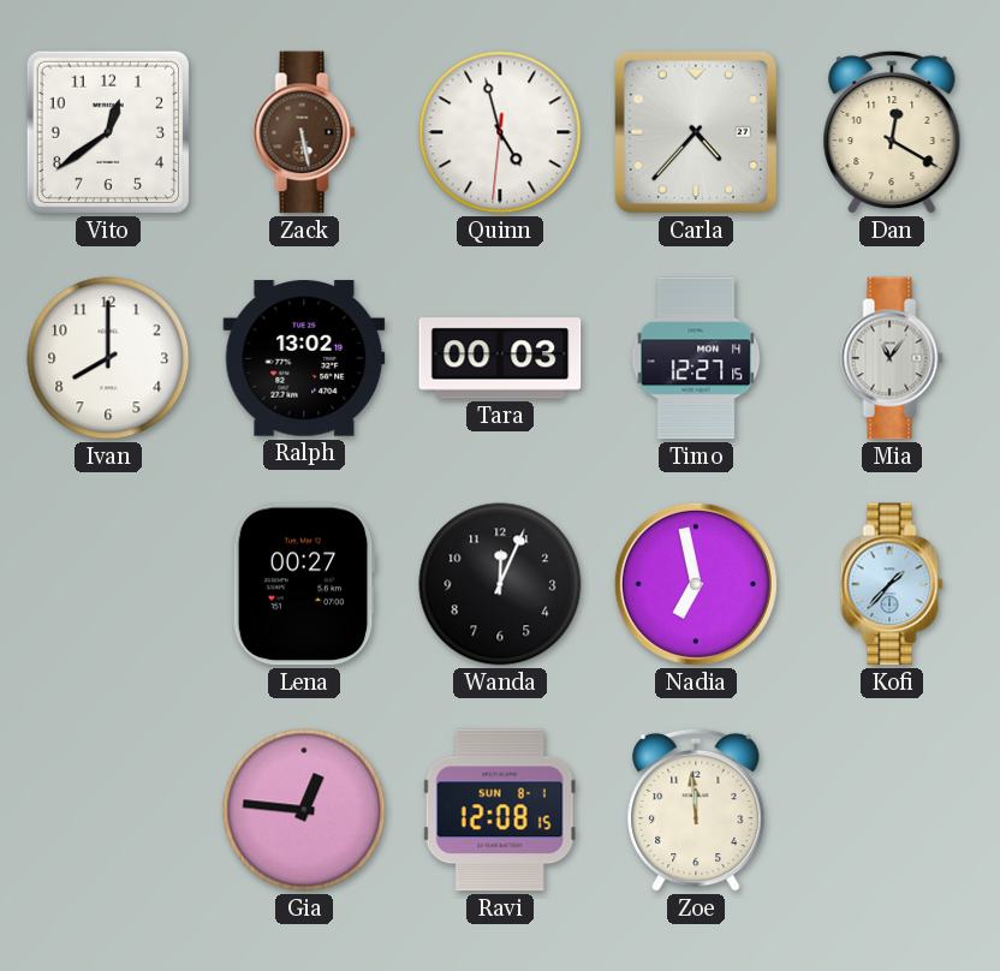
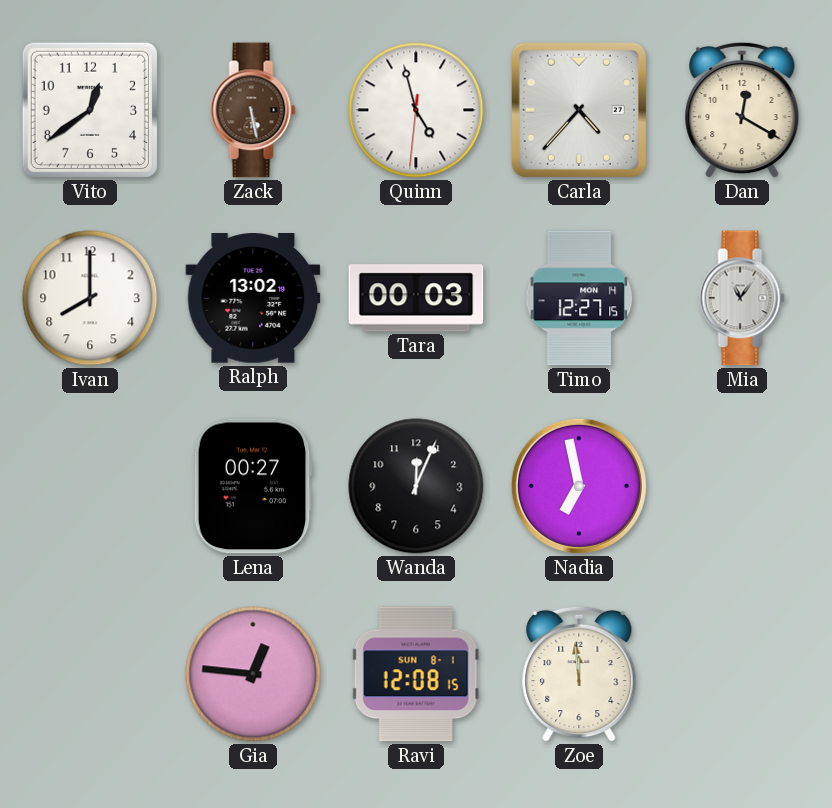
Kofi: 1:37 -> none
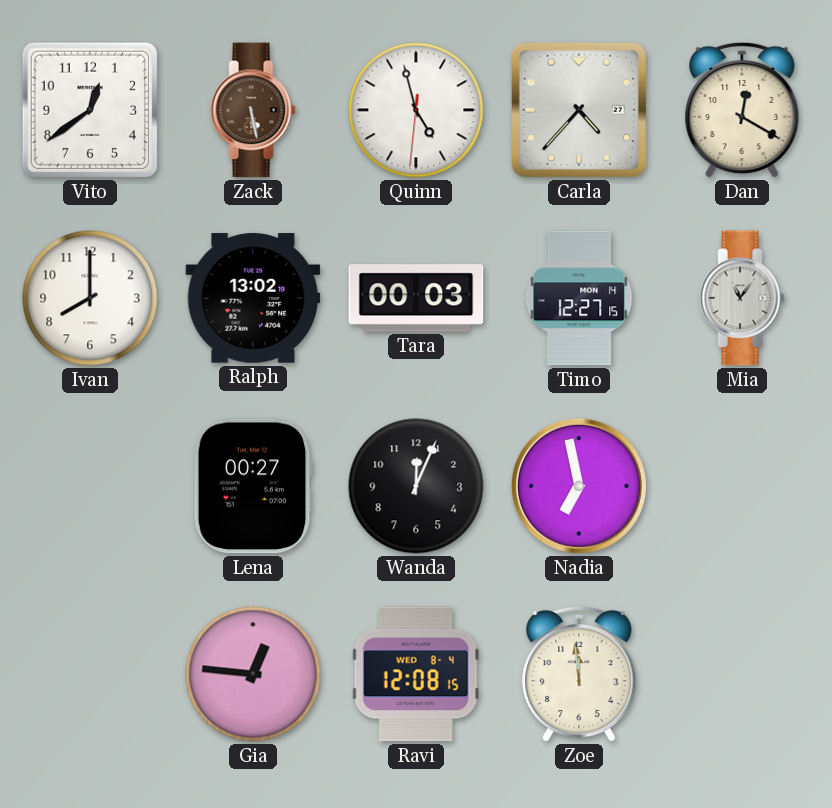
Ravi date: SUN 8-1 -> WED 8-4
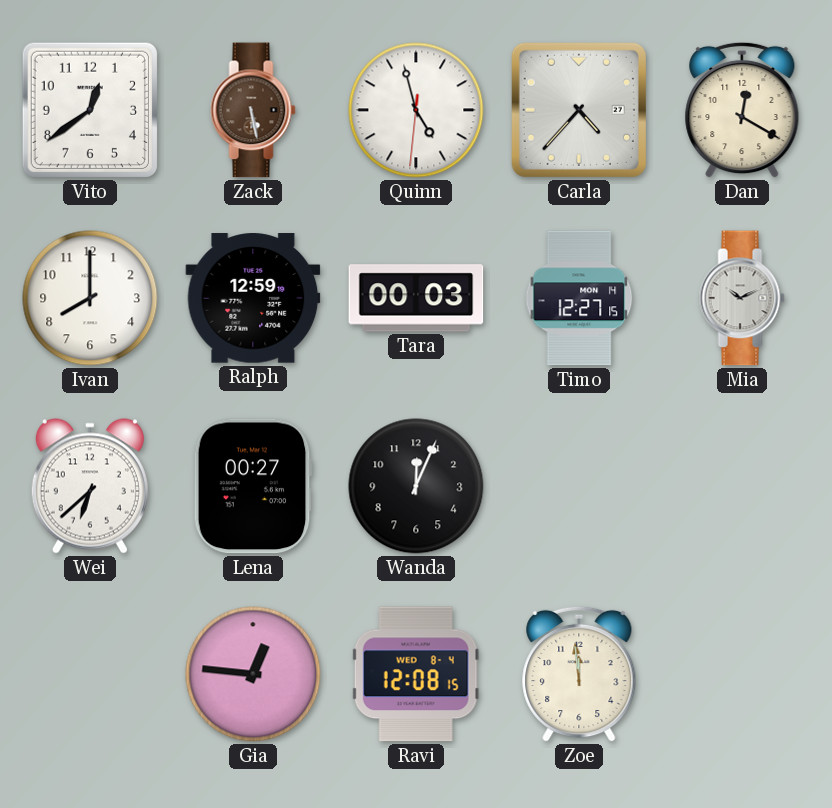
Ralph: 13:02 -> 12:59
Mia: 11:06 -> 10:11
Wei: none -> 6:38
Nadia: 6:58 -> none
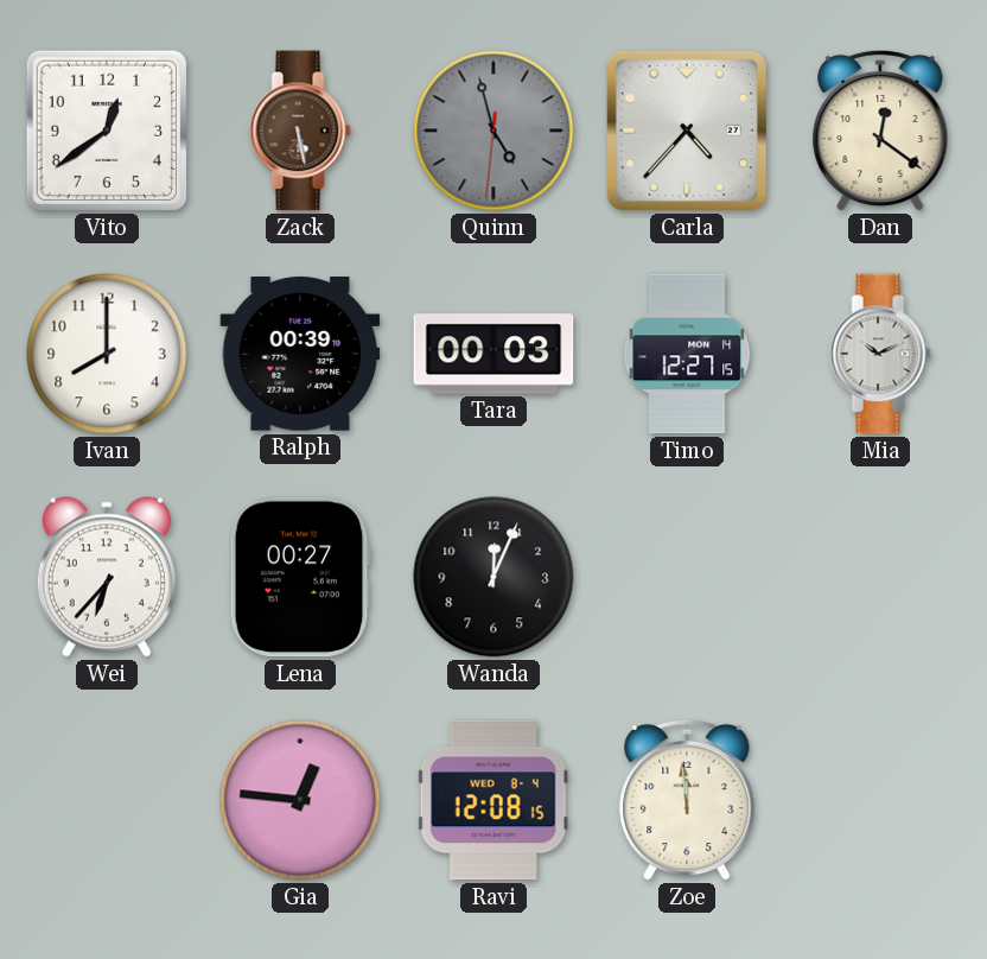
Quinn dial: white -> grey
Dan: 12:20 -> 12:21
Ralph: 12:59 -> 00:39
Wei: 6:38 -> 6:37
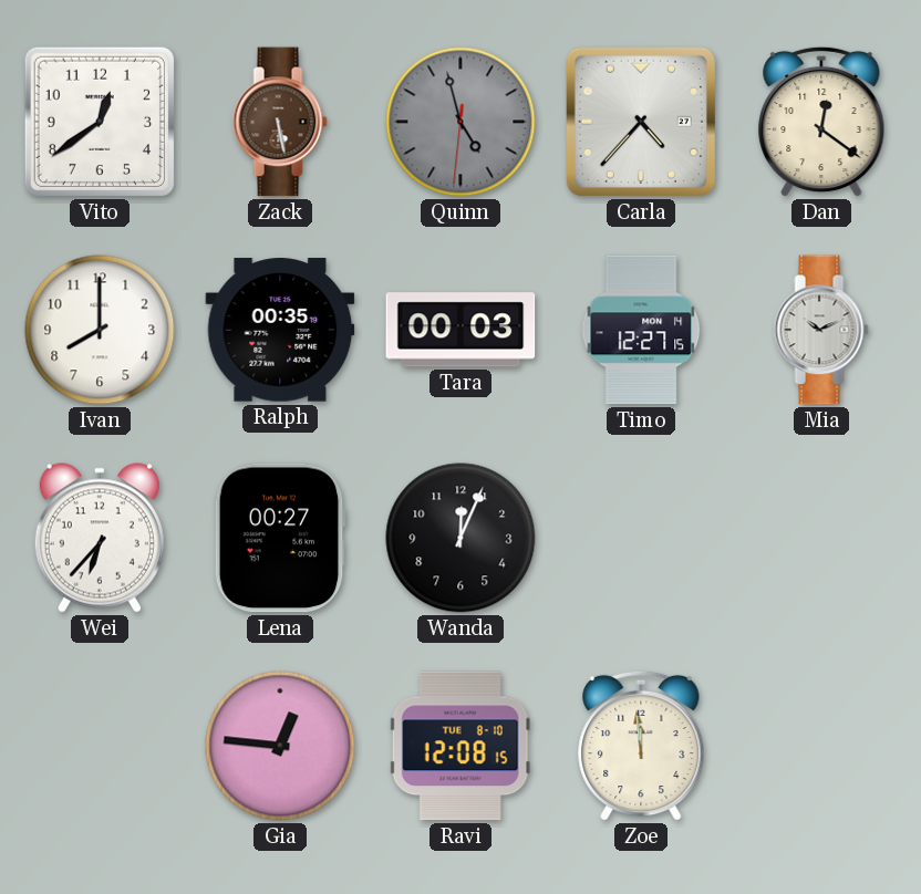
Ralph: 00:39 -> 00:35
Ravi date: WED 8-4 -> TUE 8-10
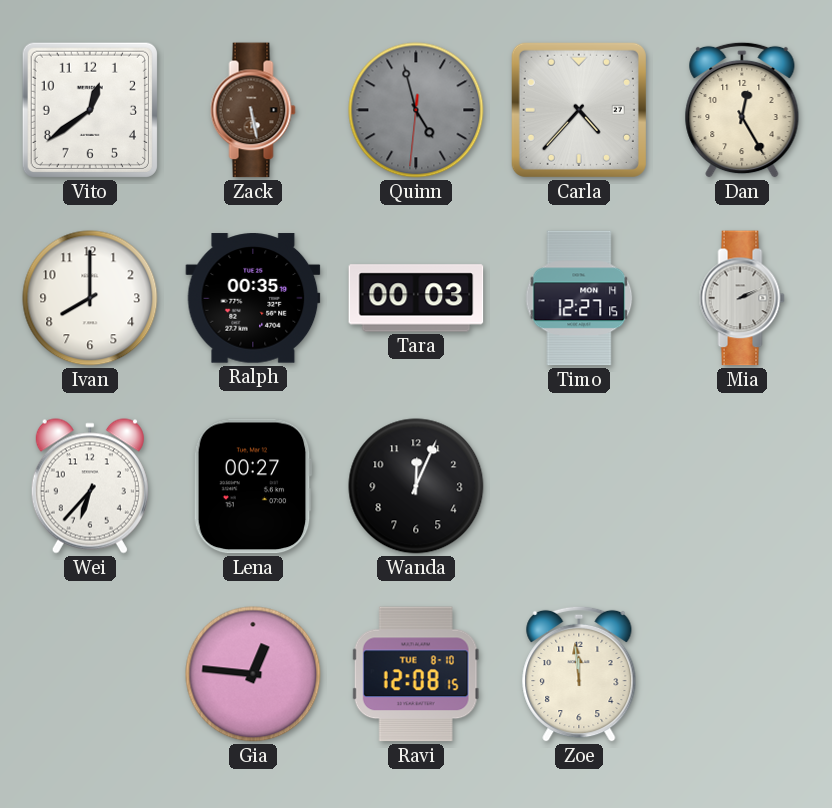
Dan: 12:21 -> 12:25
Mia: 10:11 -> 2:11
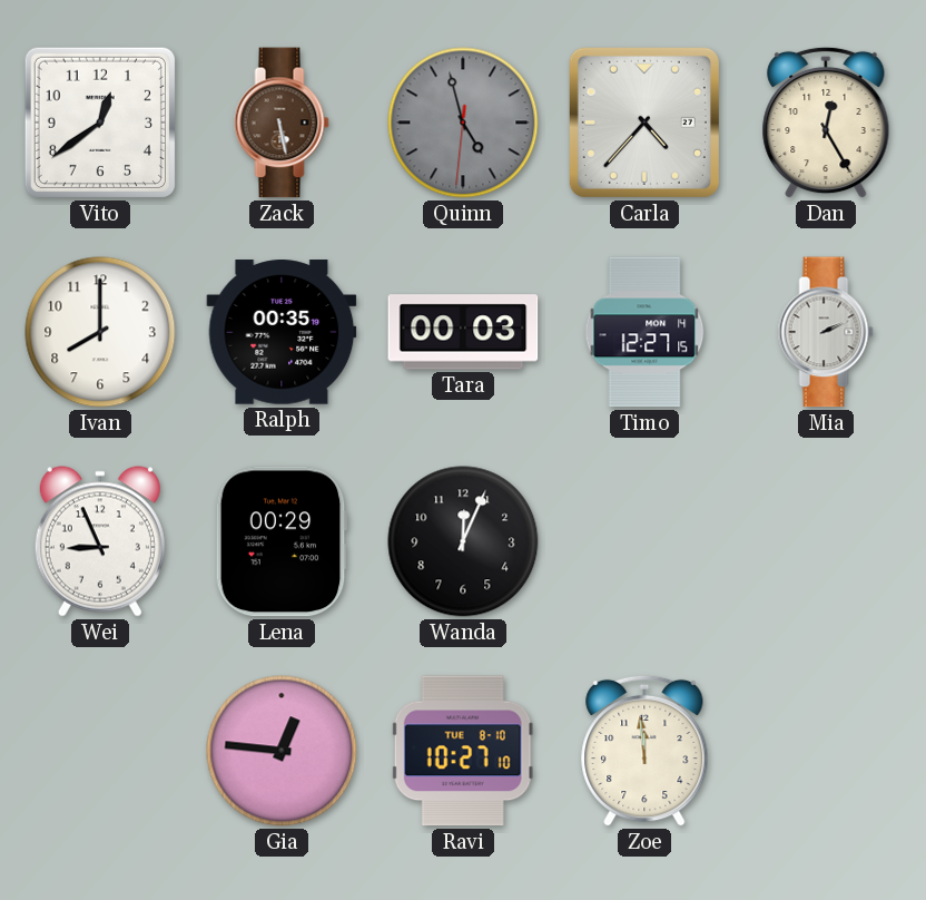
Wei: 6:37 -> 8:56
Lena: 00:27 -> 00:29
Ravi: 12:08 -> 10:27
